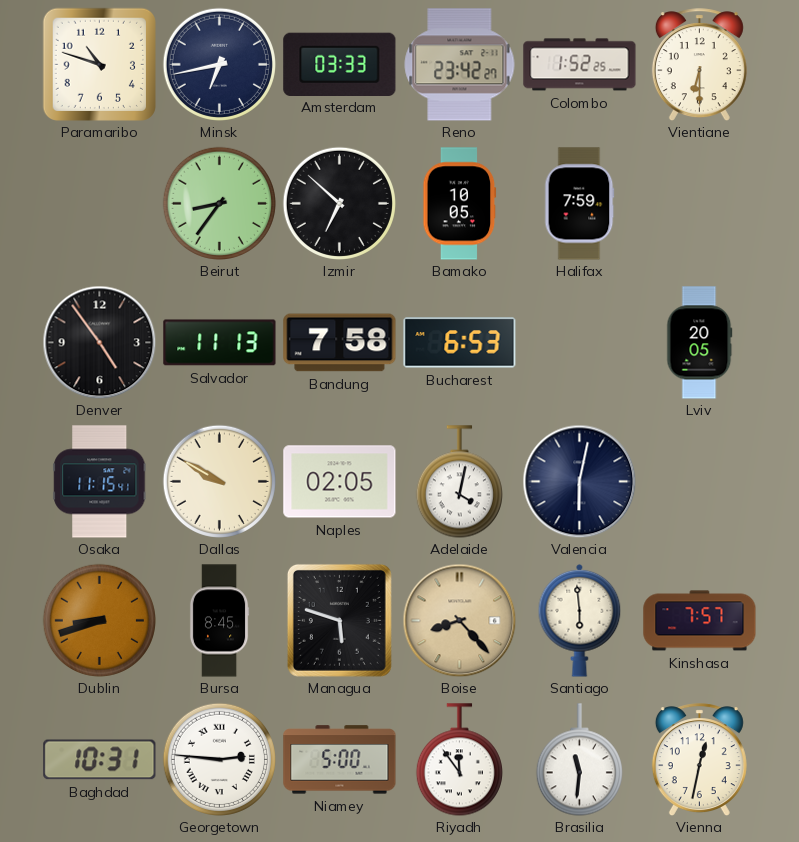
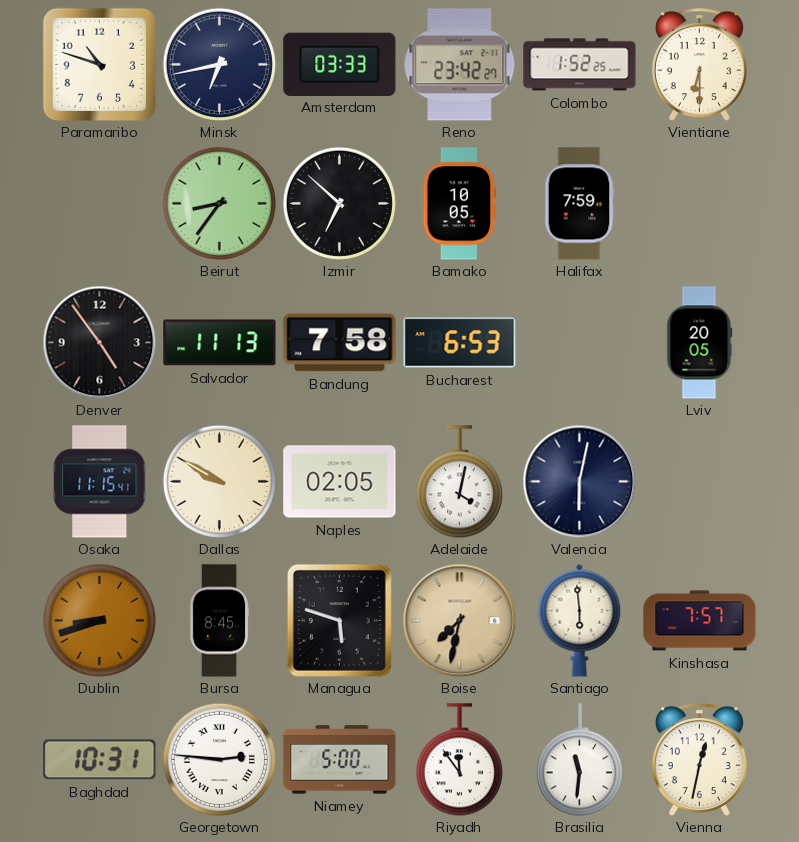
Boise: 8:23 -> 7:32
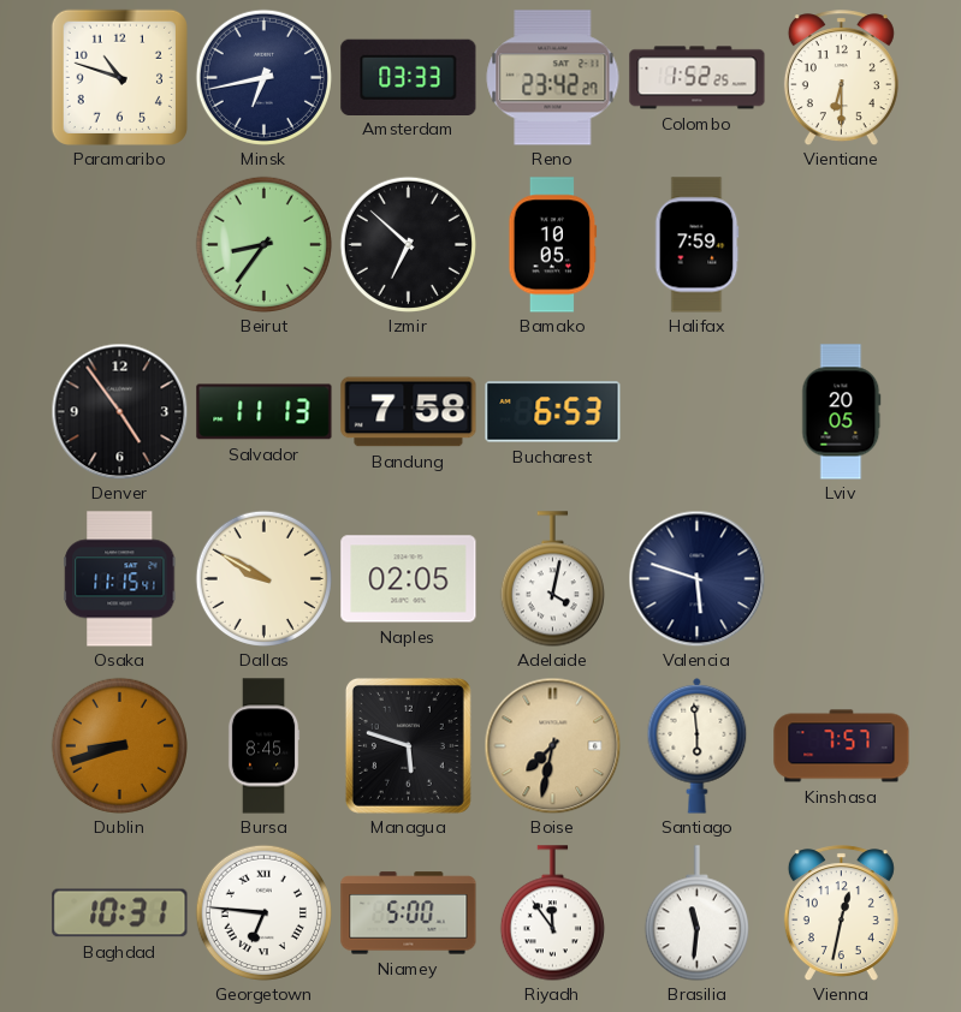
Valencia: 6:02 -> 5:48
Georgetown: 2:46 -> 6:46
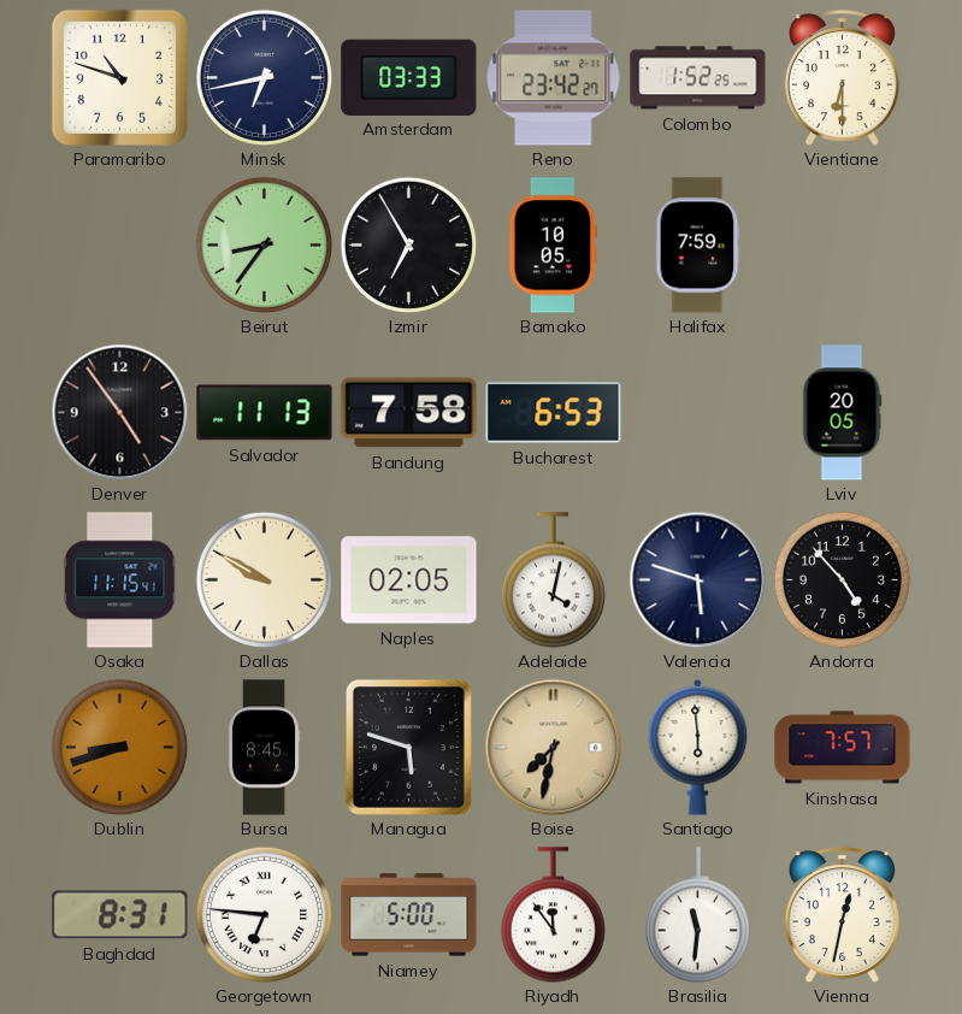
Izmir: 6:52 -> 6:55
Andorra: none -> 4:53
Baghdad: 10:31 -> 8:31
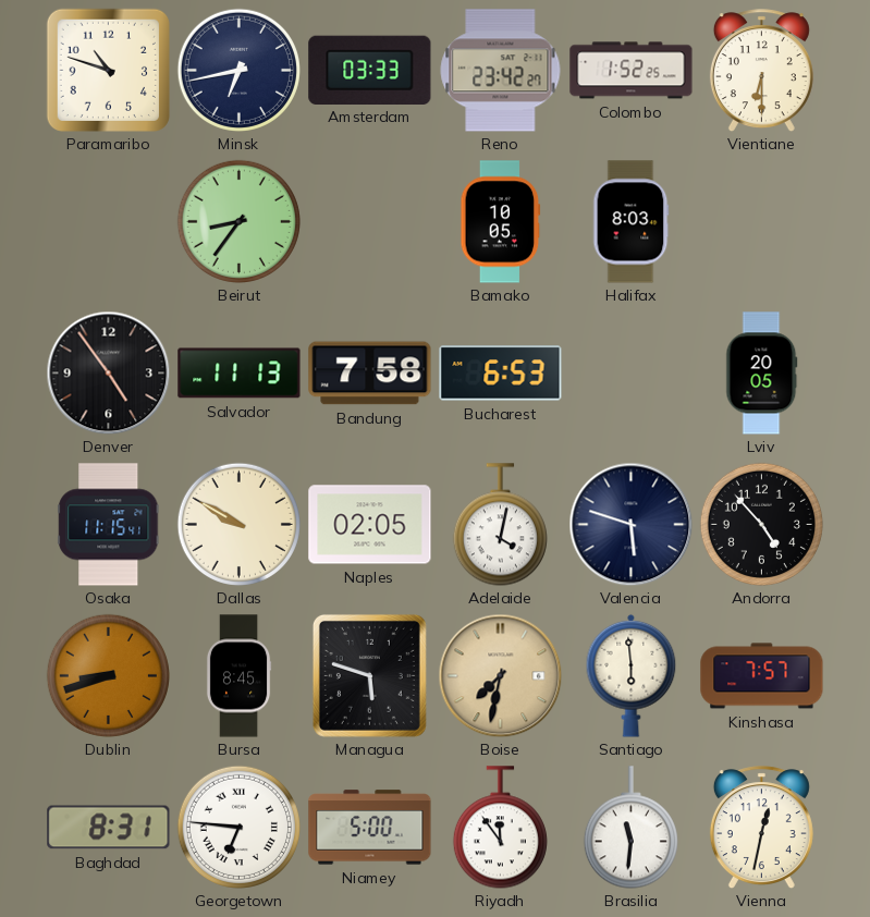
Izmir: 6:55 -> none
Halifax: 7:59 -> 8:03
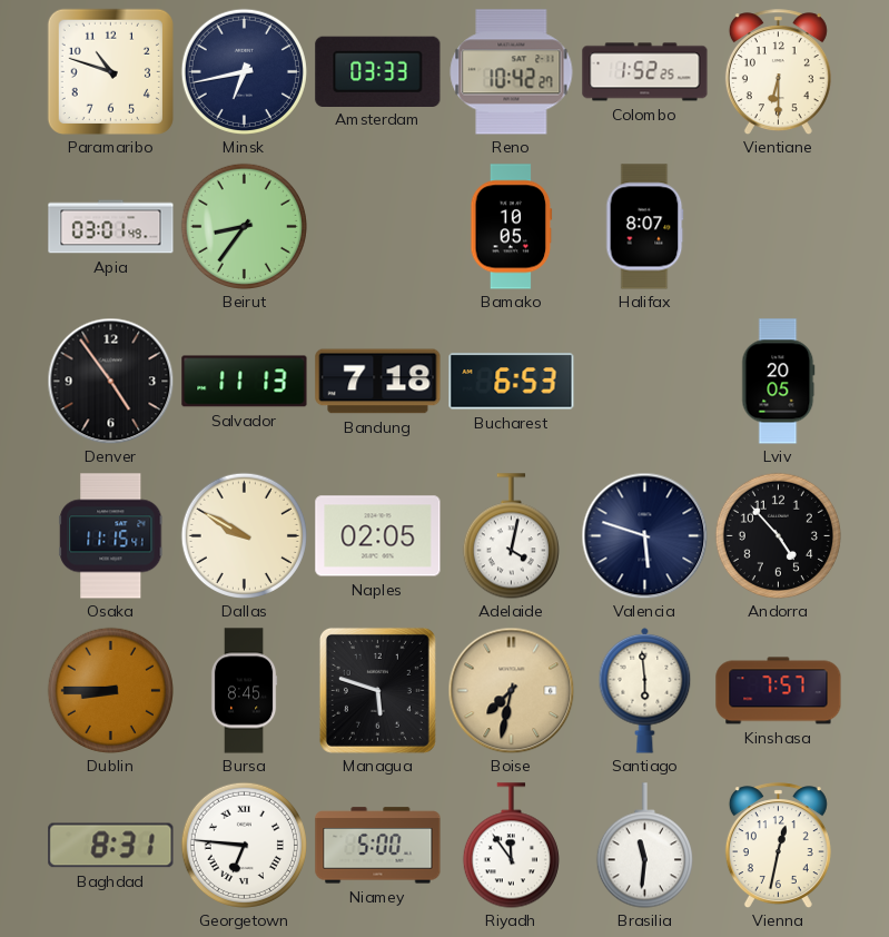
Reno: 23:42 -> 10:42
Apia: none -> 03:01
Halifax: 8:03 -> 8:07
Bandung: 7:58 -> 7:18
Dublin: 8:42 -> 8:45
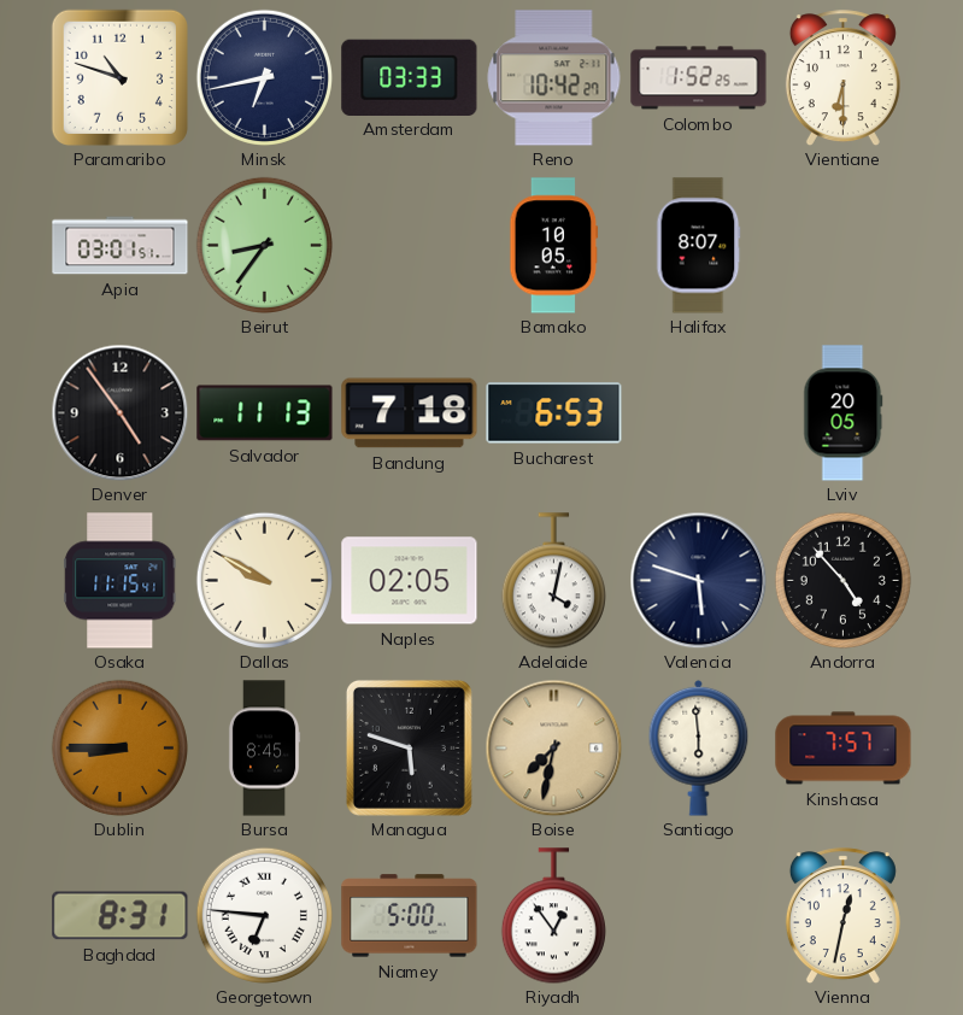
Apia: 03:01:49 -> 03:01:51
Riyadh: 11:54 -> 12:54
Brasilia: 11:31 -> none
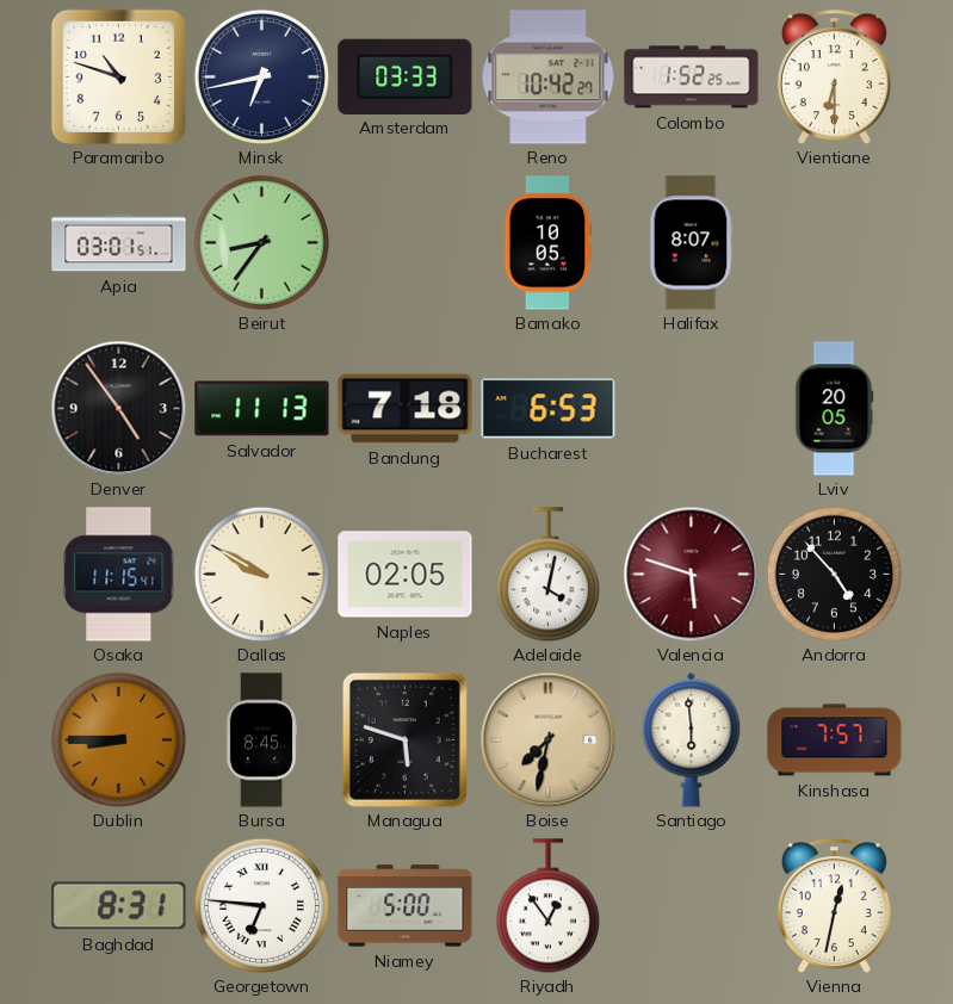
Valencia dial: navy -> burgundy
